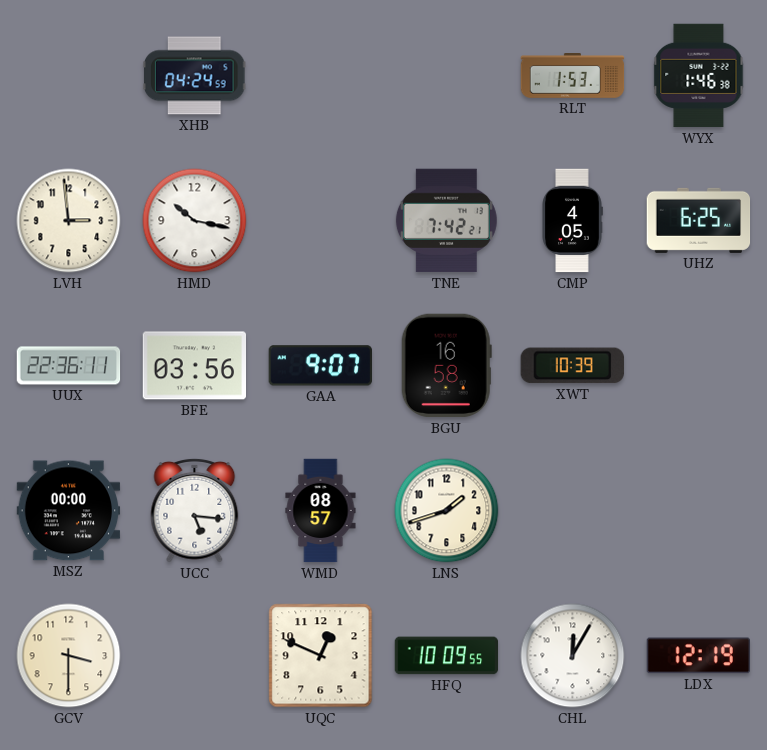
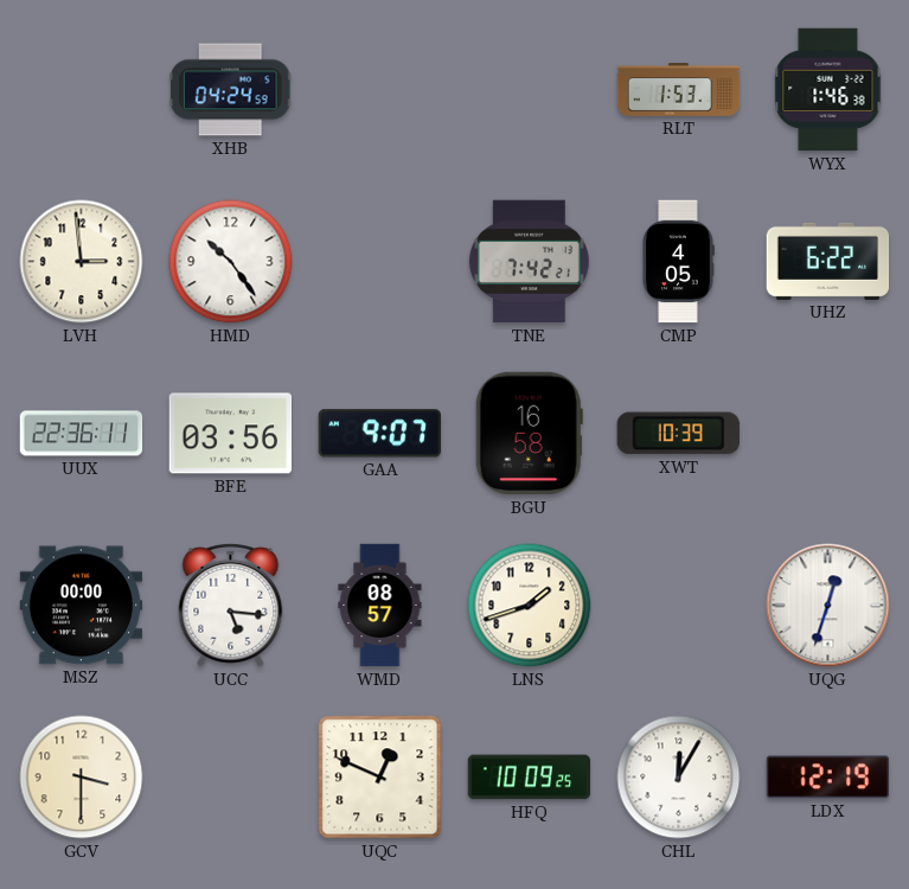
HMD: 10:17 -> 10:24
UHZ: 6:25 -> 6:22
UQG: none -> 12:33
HFQ: 10:09:55 -> 10:09:25
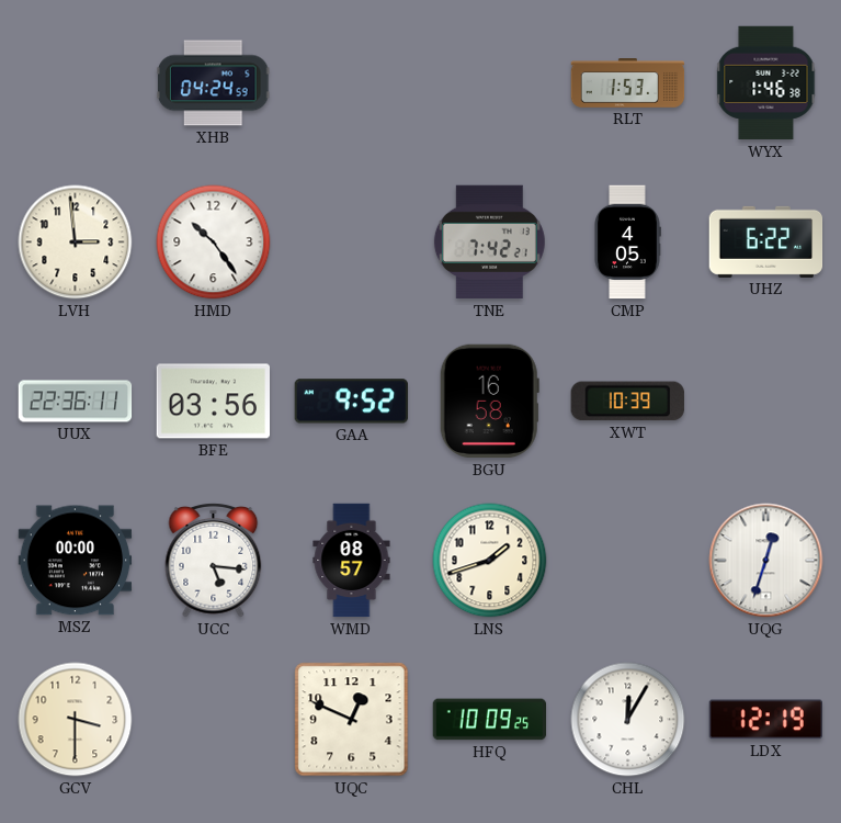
GAA: 9:07 -> 9:52
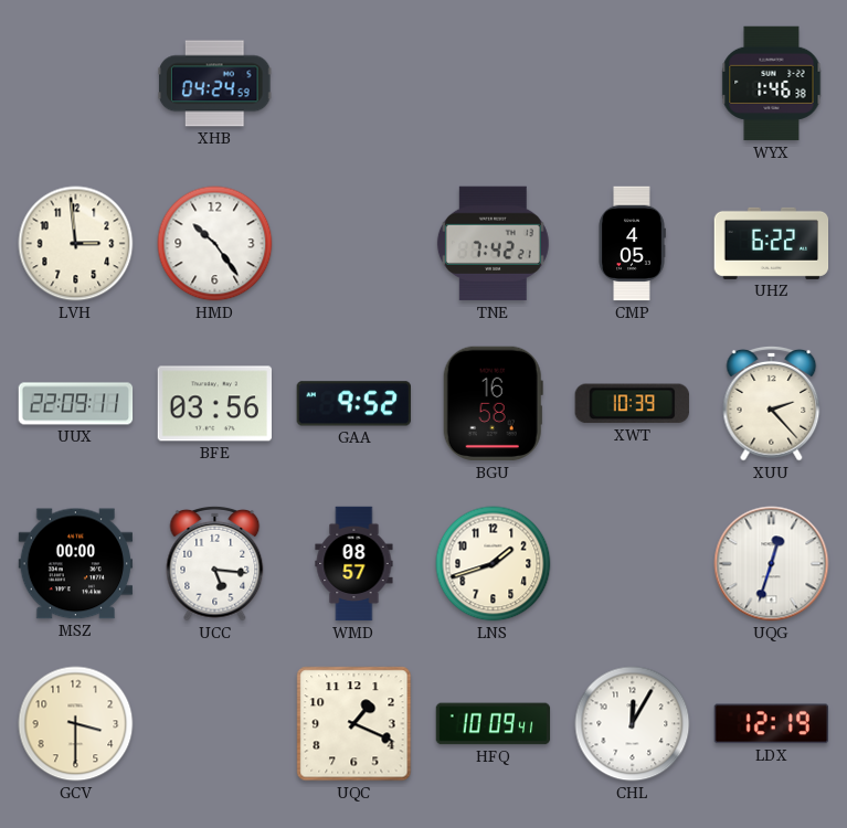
RLT: 1:53 -> none
UUX: 22:36 -> 22:09
XUU: none -> 2:23
UQC: 12:49 -> 1:19
HFQ: 10:09:25 -> 10:09:41
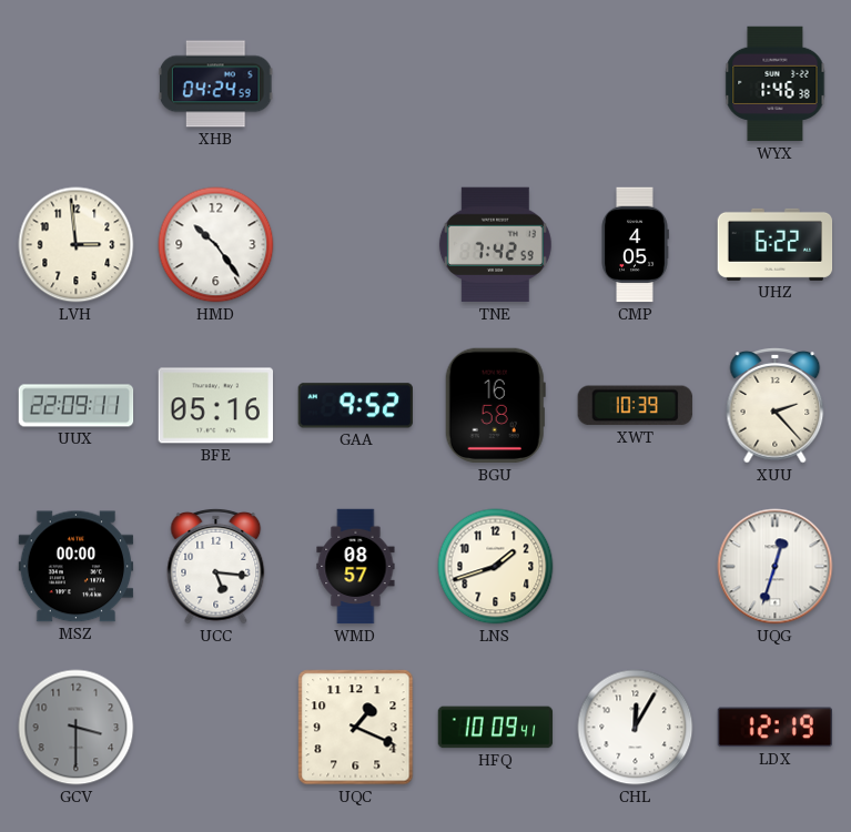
TNE: 7:42:21 -> 7:42:59
BFE: 03:56 -> 05:16
GCV dial: cream -> grey
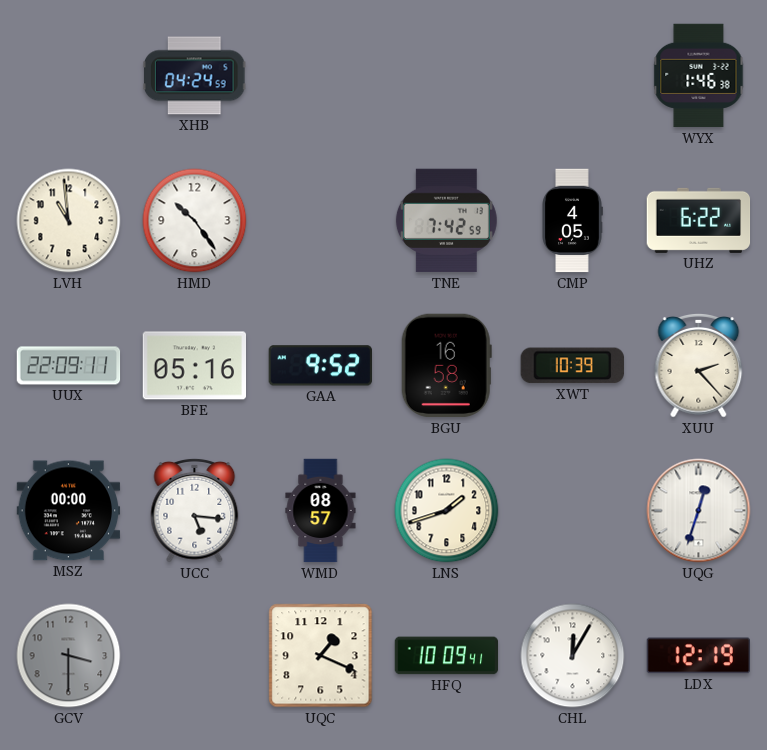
LVH: 2:59 -> 10:59
